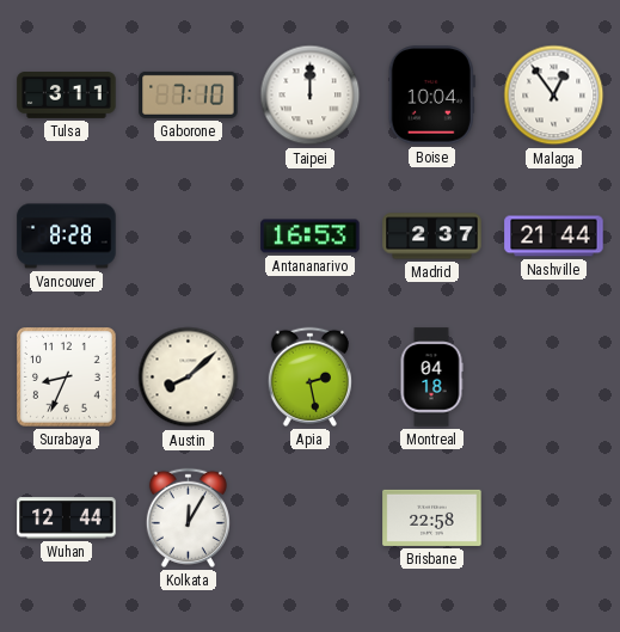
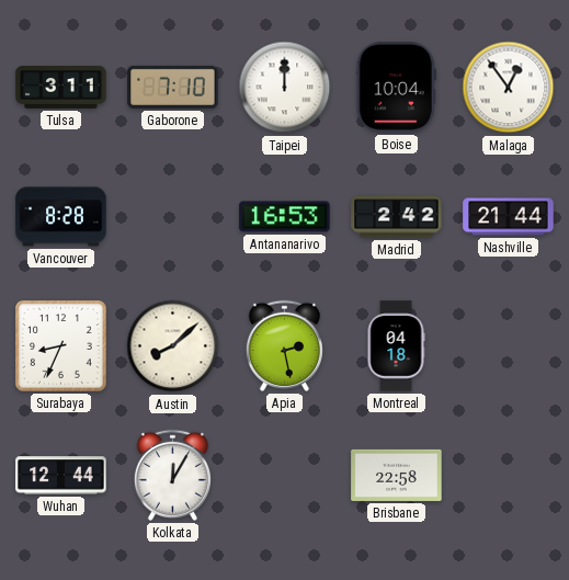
Madrid: 2:37 -> 2:42
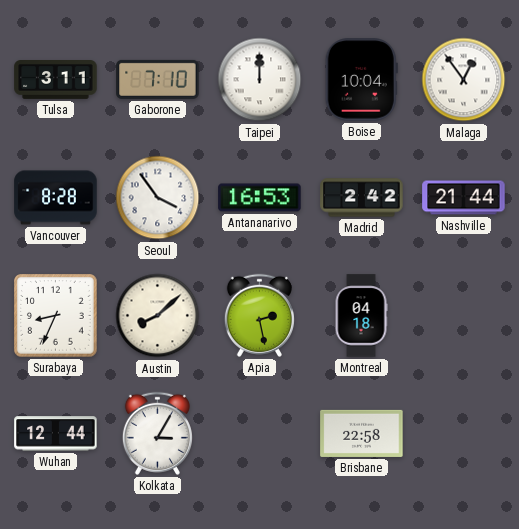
Seoul: none -> 3:54
Kolkata: 12:05 -> 3:05
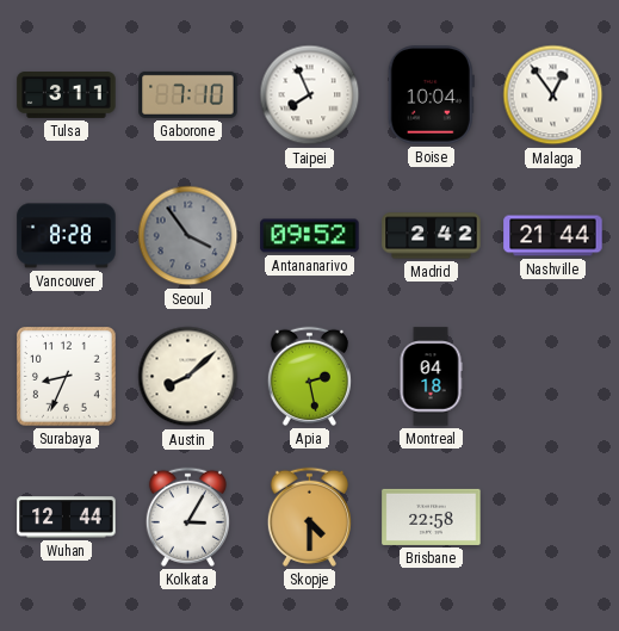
Taipei: 12:00 -> 7:56
Seoul dial: white -> grey
Antananarivo: 16:53 -> 09:52
Skopje: none -> 4:30
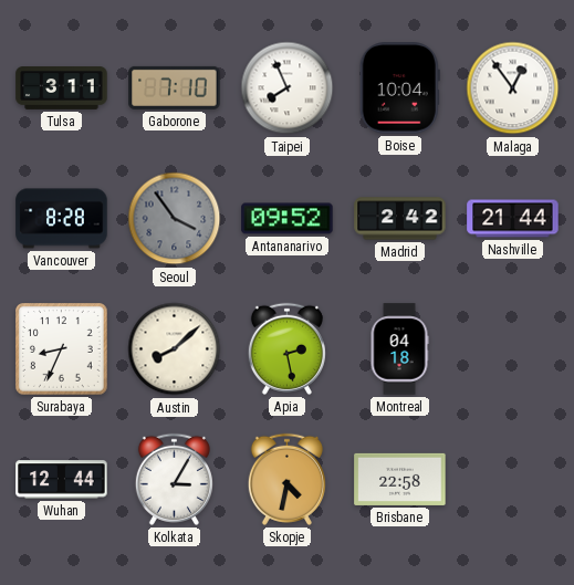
Skopje: 4:30 -> 4:32
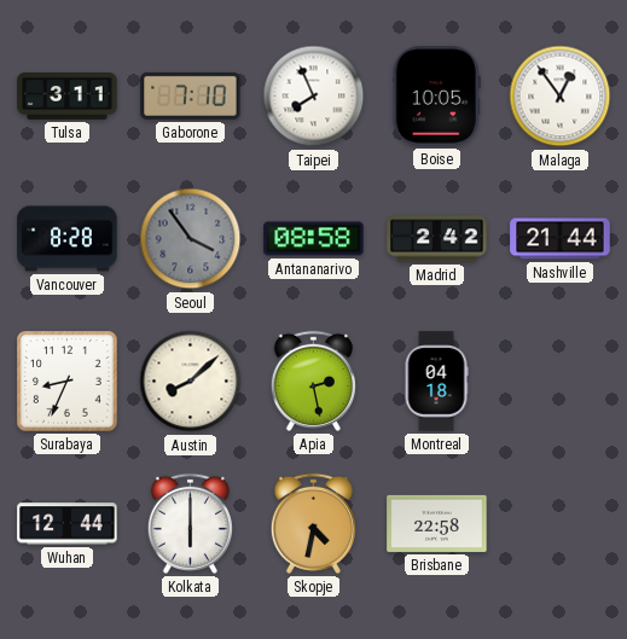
Boise: 10:04 -> 10:05
Antananarivo: 09:52 -> 08:58
Kolkata: 3:05 -> 6:00
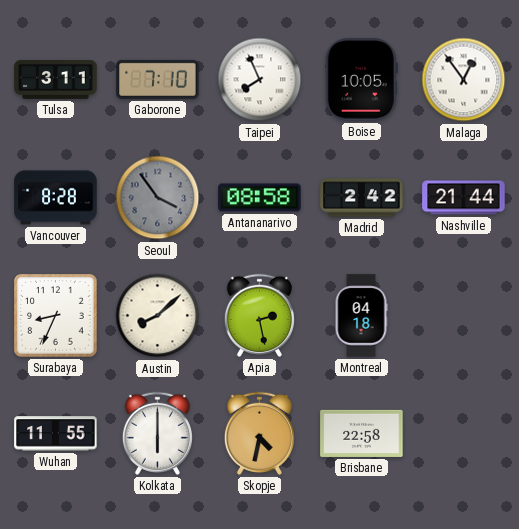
Wuhan: 12:44 -> 11:55
